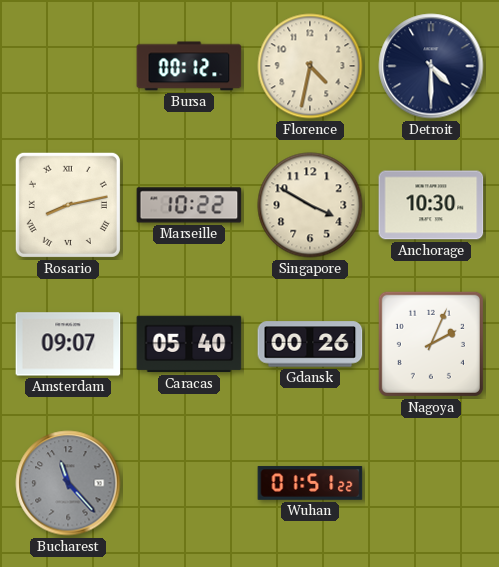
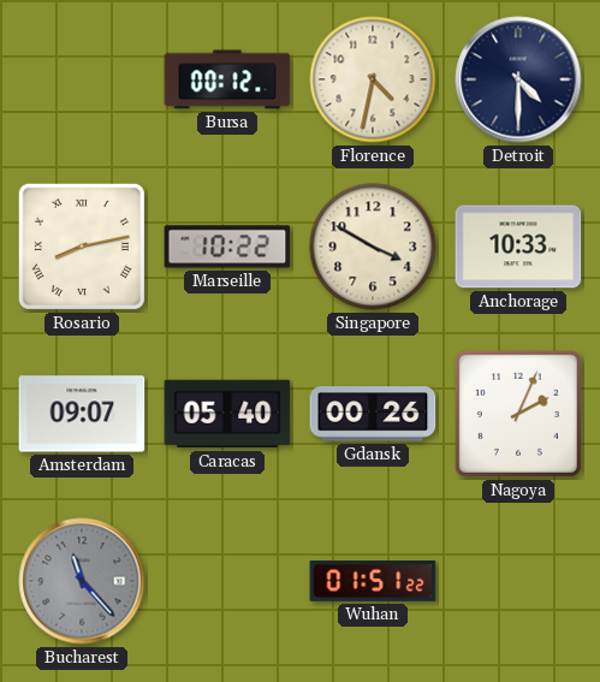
Anchorage: 10:30 -> 10:33
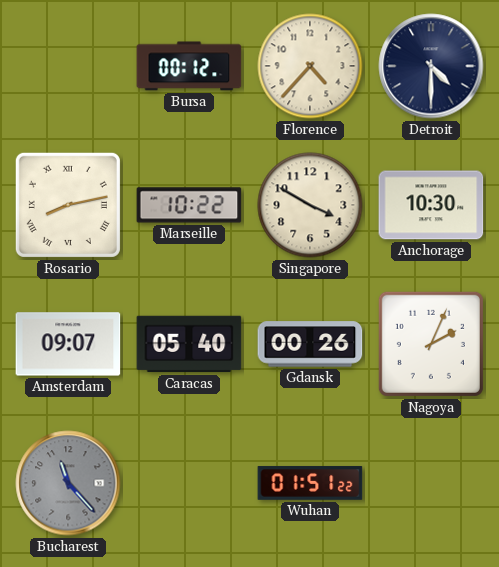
Florence: 4:32 -> 4:37
Anchorage: 10:33 -> 10:30
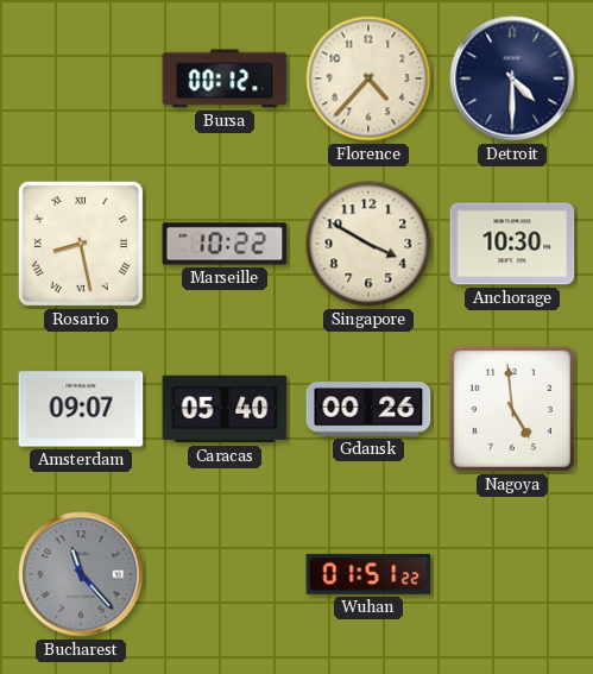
Rosario: 8:13 -> 8:28
Nagoya: 2:04 -> 4:59
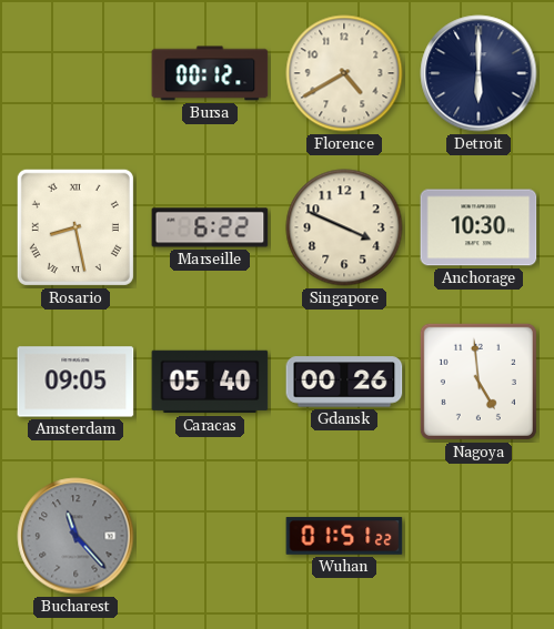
Florence: 4:37 -> 4:40
Detroit: 4:30 -> 6:00
Marseille: 10:22 -> 6:22
Singapore: 3:50 -> 3:49
Amsterdam: 09:07 -> 09:05
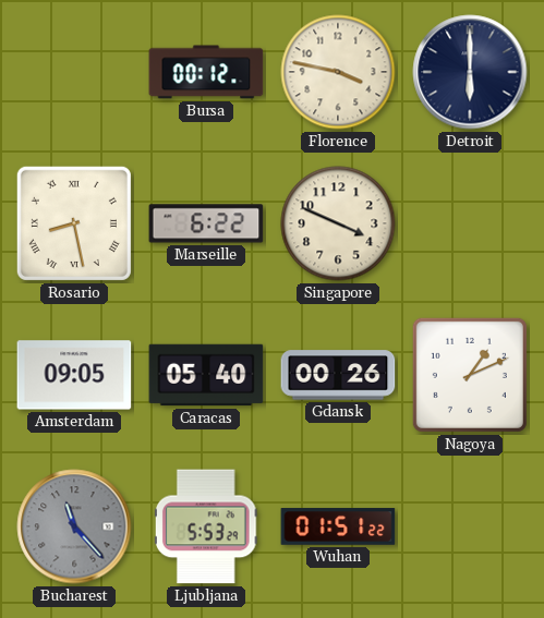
Florence: 4:40 -> 3:47
Anchorage: 10:30 -> none
Nagoya: 4:59 -> 1:11
Ljubljana: none -> 5:53
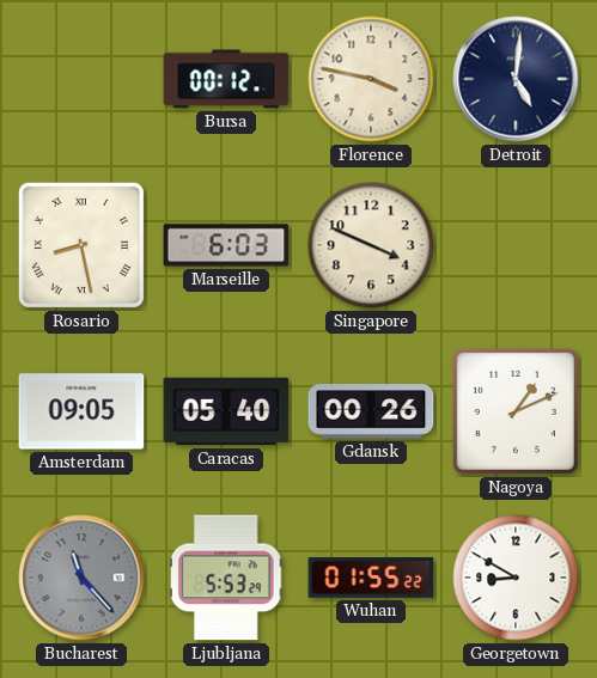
Detroit: 6:00 -> 5:01
Marseille: 6:22 -> 6:03
Wuhan: 01:51 -> 01:55
Georgetown: none -> 8:50
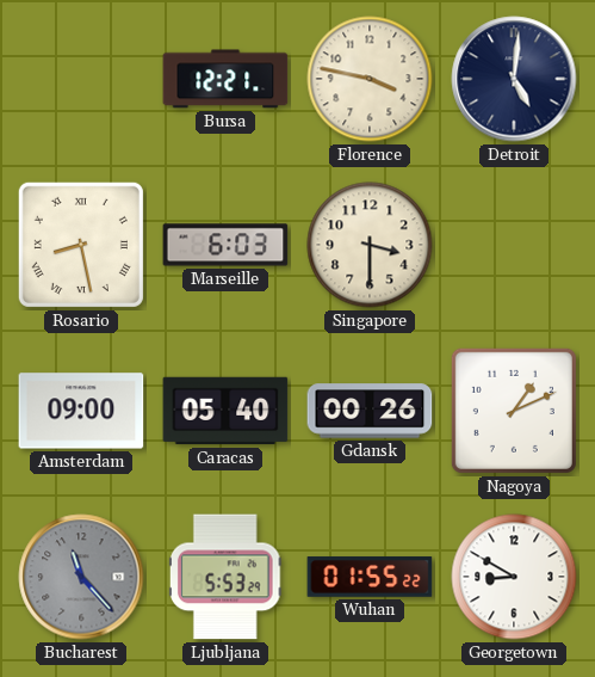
Bursa: 00:12 -> 12:21
Singapore: 3:49 -> 3:30
Amsterdam: 09:05 -> 09:00
